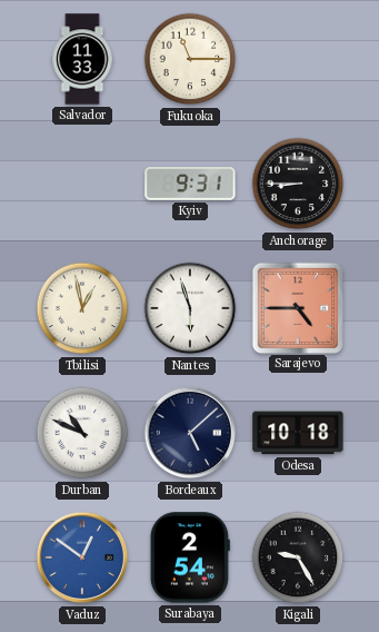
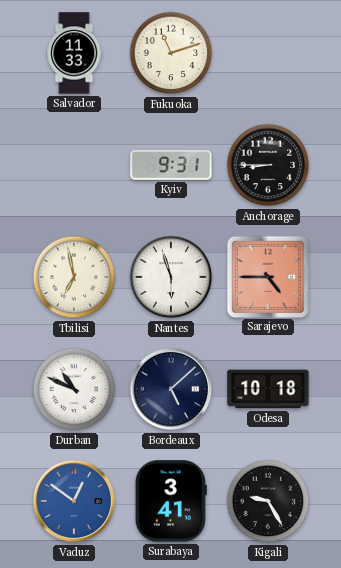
Fukuoka: 11:15 -> 11:12
Tbilisi: 12:58 -> 6:58
Surabaya: 2:54 -> 3:41
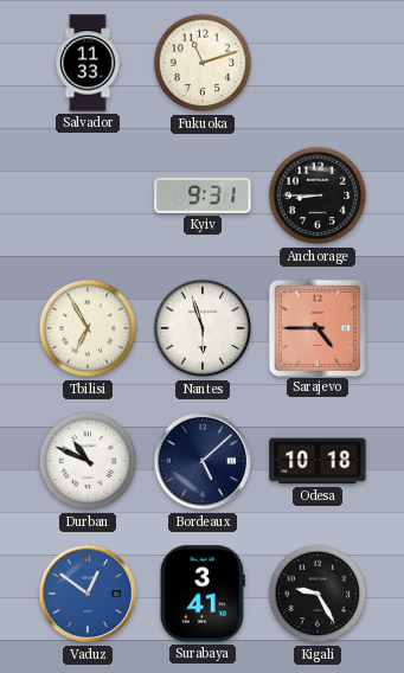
Tbilisi: 6:58 -> 6:55
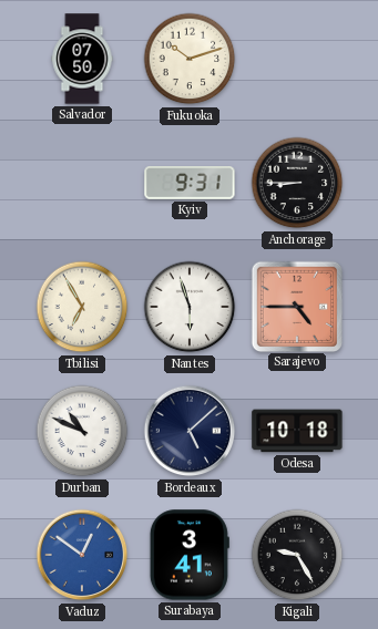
Salvador: 11:33 -> 07:50
Fukuoka: 11:12 -> 10:12
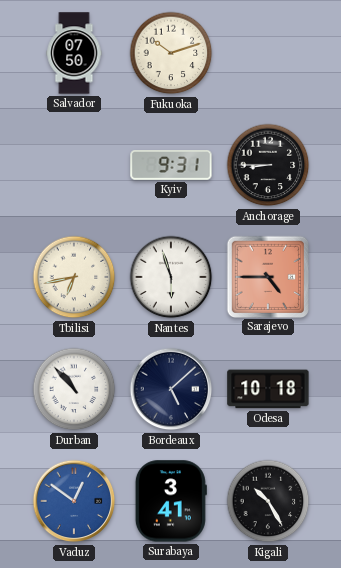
Tbilisi: 6:55 -> 6:43
Durban: 10:49 -> 10:53
Kigali: 9:25 -> 10:25
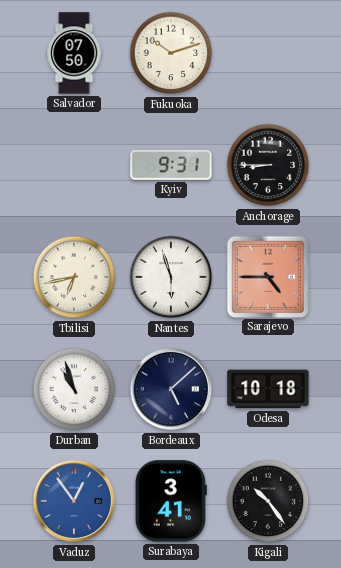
Durban: 10:53 -> 10:57
Vaduz: 12:51 -> 12:54
Kigali: 10:25 -> 10:24
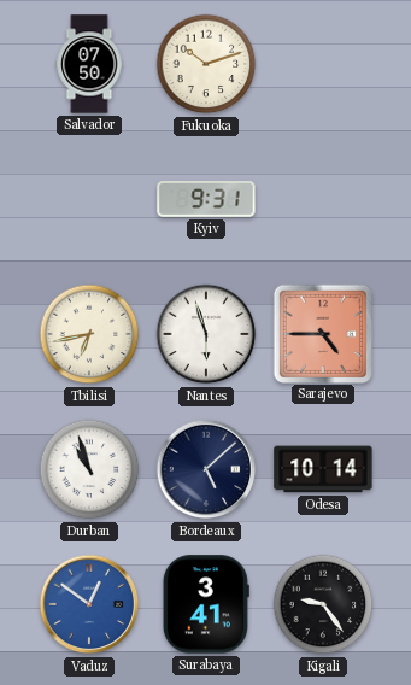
Anchorage: 8:45 -> none
Odesa: 10:18 -> 10:14
Vaduz: 12:54 -> 12:51
Kigali: 10:24 -> 9:24
